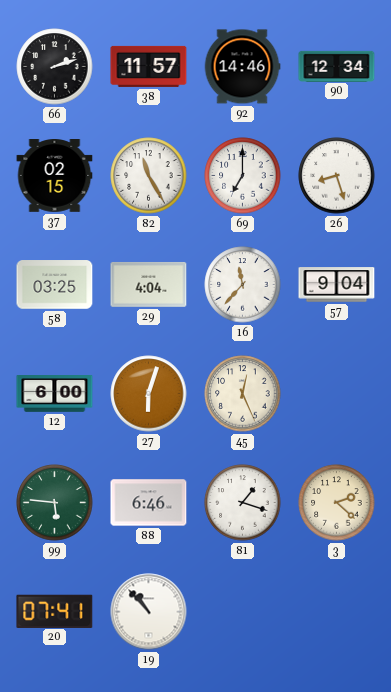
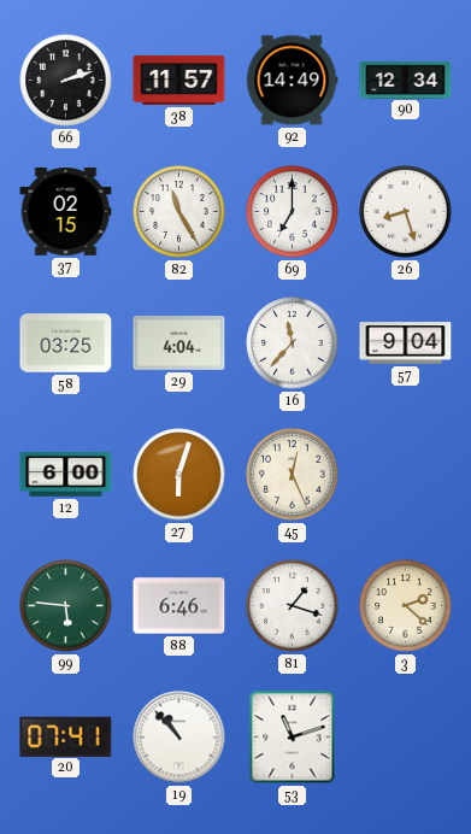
92: 14:46 -> 14:49
53: none -> 11:12
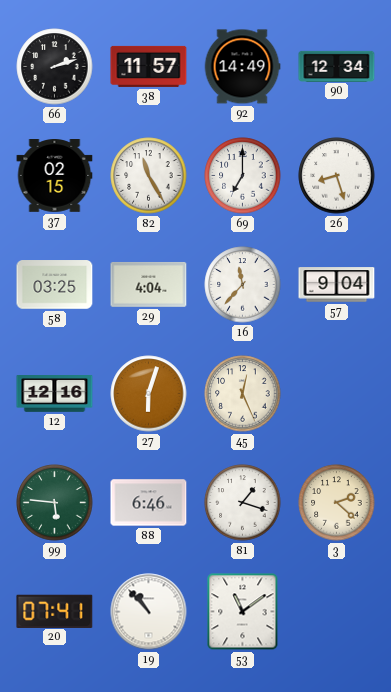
12: 6:00 -> 12:16
53: 11:12 -> 11:09
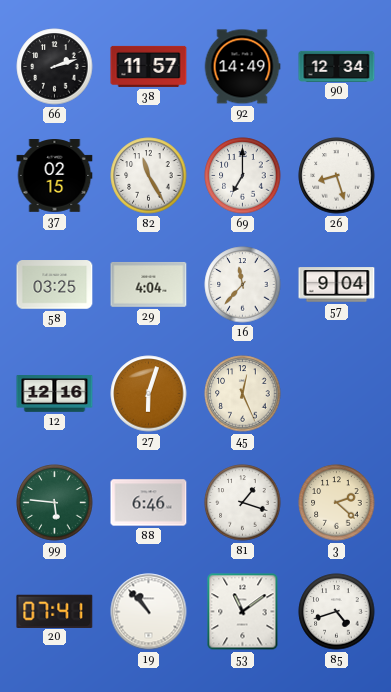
85: none -> 4:42
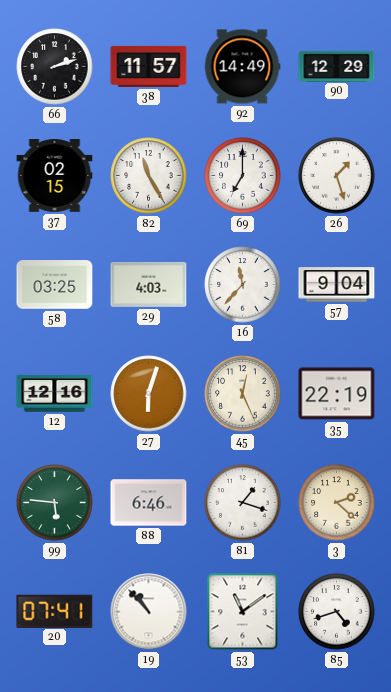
90: 12:34 -> 12:29
26: 8:27 -> 1:27
29: 4:04 -> 4:03
35: none -> 22:19
